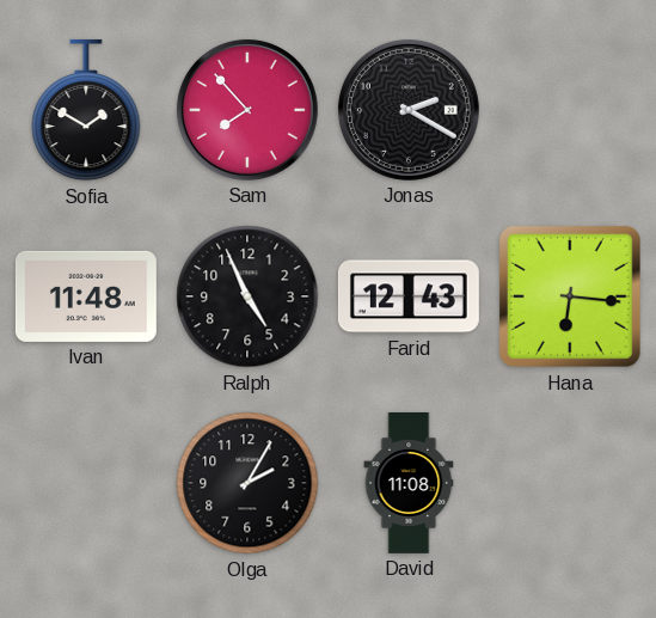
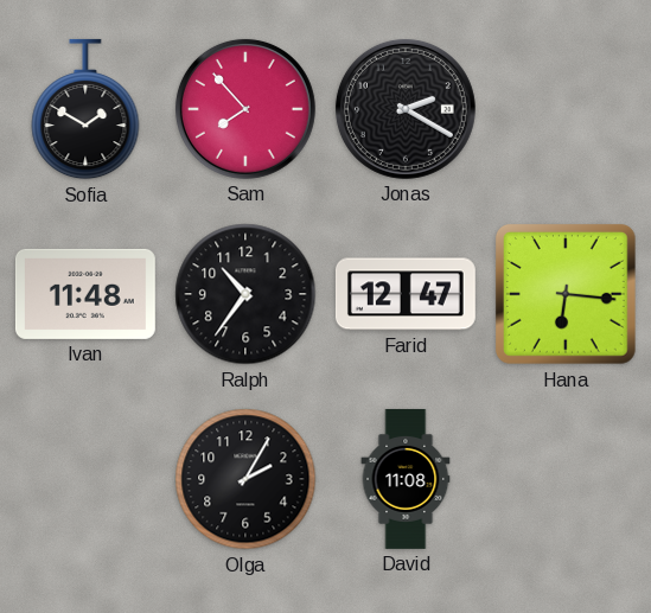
Ralph: 4:56 -> 10:36
Farid: 12:43 -> 12:47
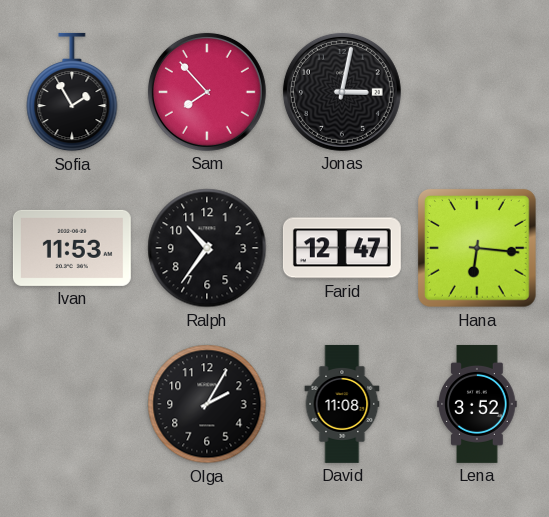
Sofia: 1:50 -> 1:55
Jonas: 2:20 -> 3:02
Ivan: 11:48 -> 11:53
Lena: none -> 3:52
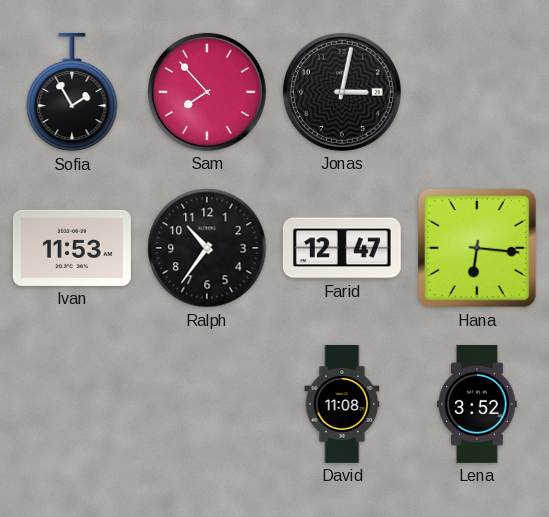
Olga: 2:05 -> none
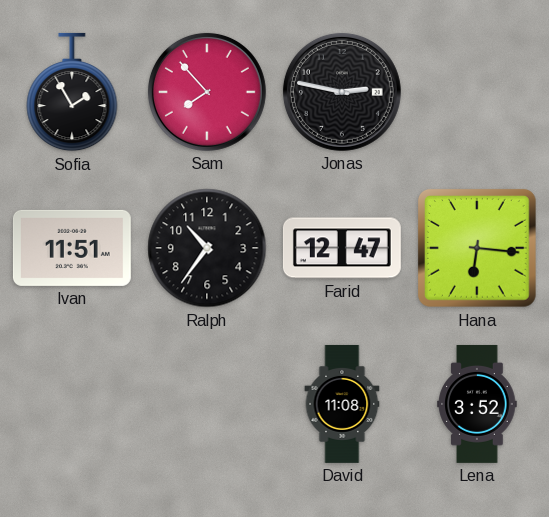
Jonas: 3:02 -> 2:47
Ivan: 11:53 -> 11:51
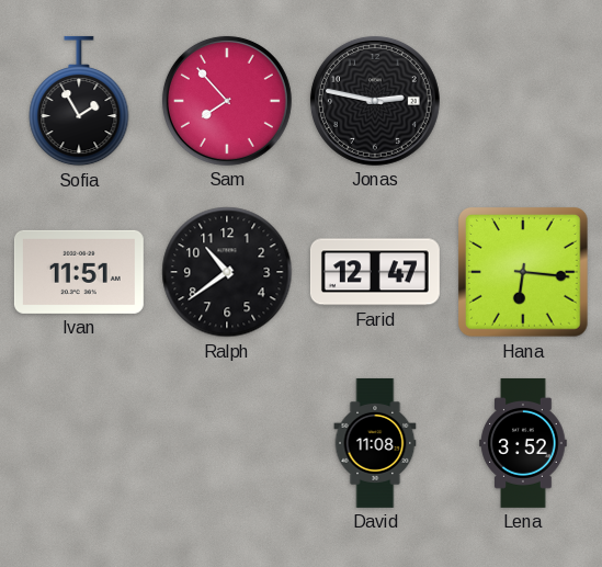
Ralph: 10:36 -> 10:39
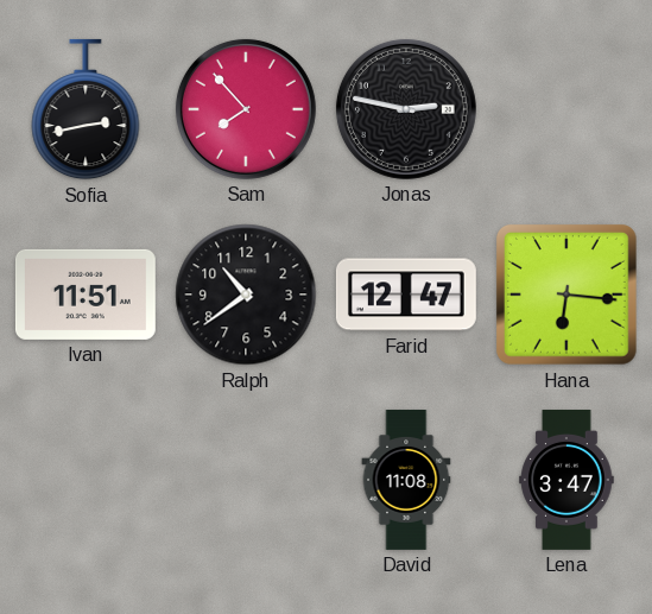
Sofia: 1:55 -> 2:43
Lena: 3:52 -> 3:47
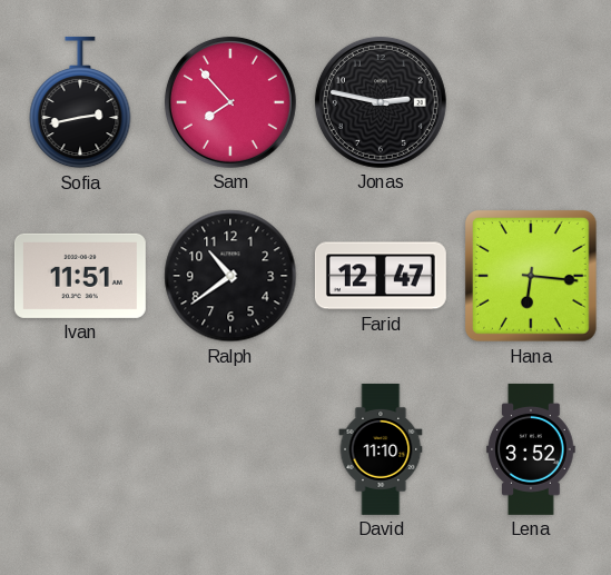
David: 11:08 -> 11:10
Lena: 3:47 -> 3:52
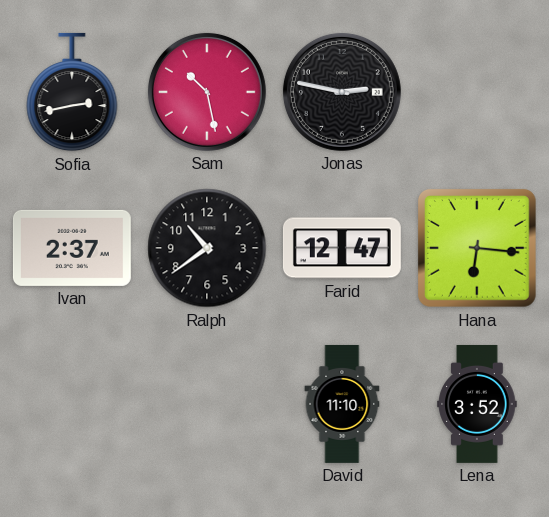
Sam: 7:53 -> 10:28
Ivan: 11:51 -> 2:37
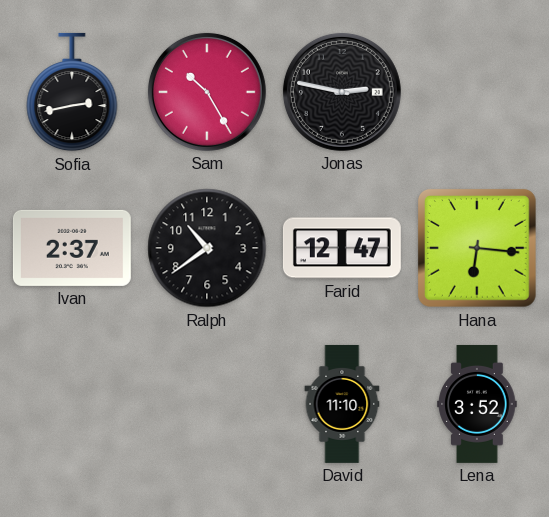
Sam: 10:28 -> 10:25
